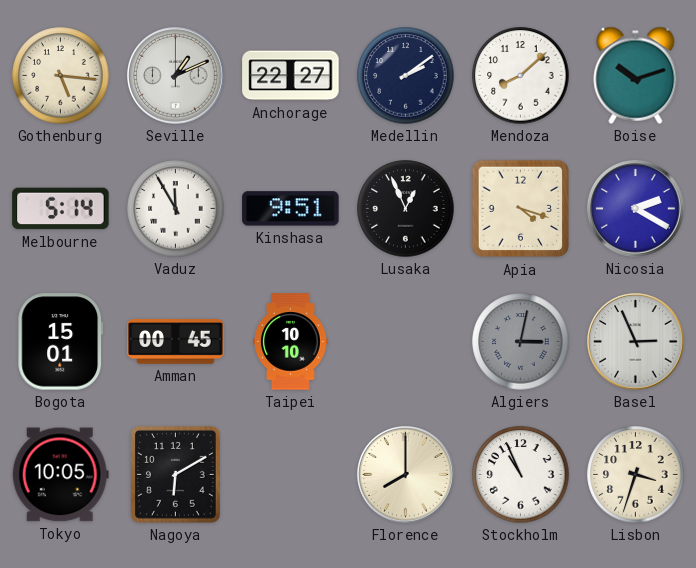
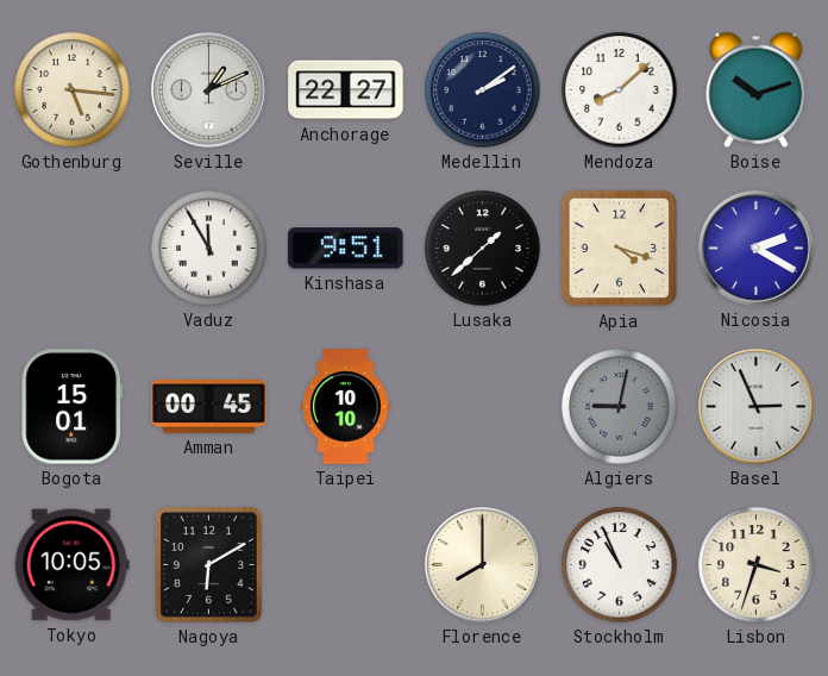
Melbourne: 5:14 -> none
Lusaka: 12:56 -> 1:38
Algiers: 3:02 -> 9:02
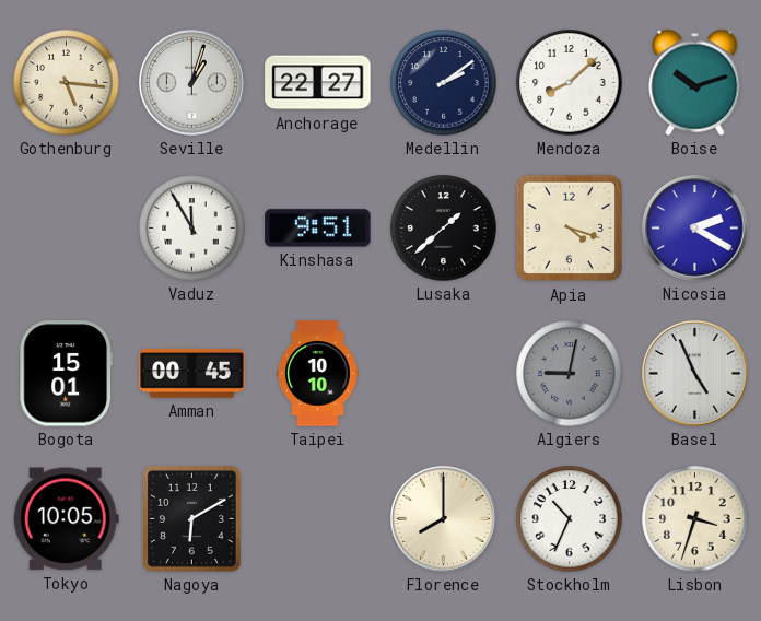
Seville: 1:11 -> 1:03
Basel: 2:56 -> 4:56
Stockholm: 10:56 -> 10:34
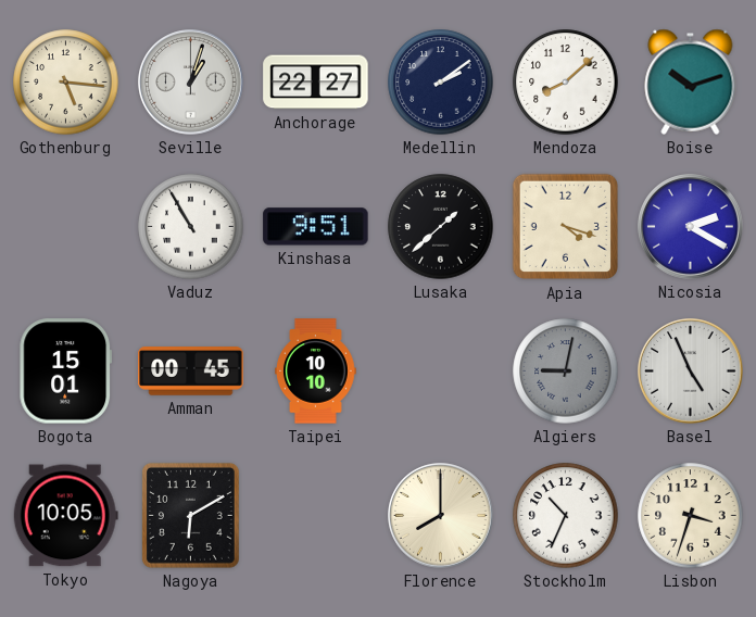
Vaduz: 11:55 -> 10:55
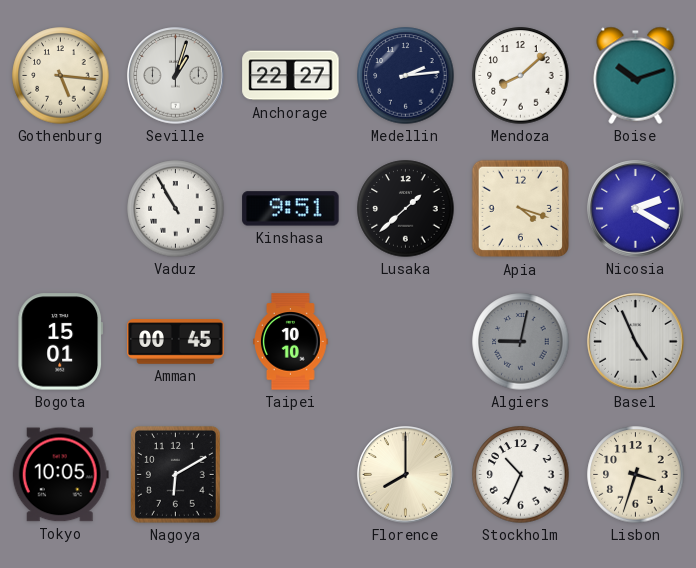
Medellin: 2:09 -> 2:14
